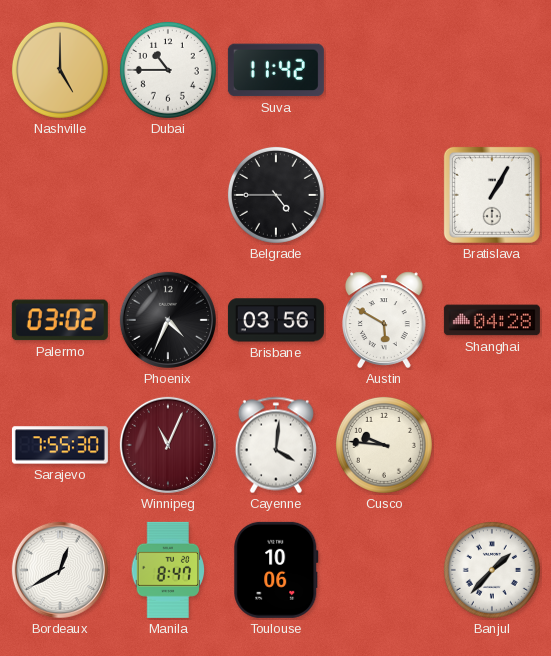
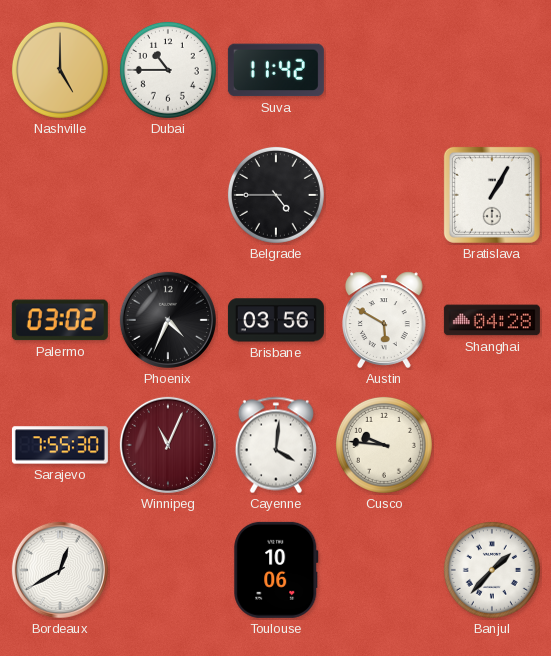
Manila: 8:47 -> none
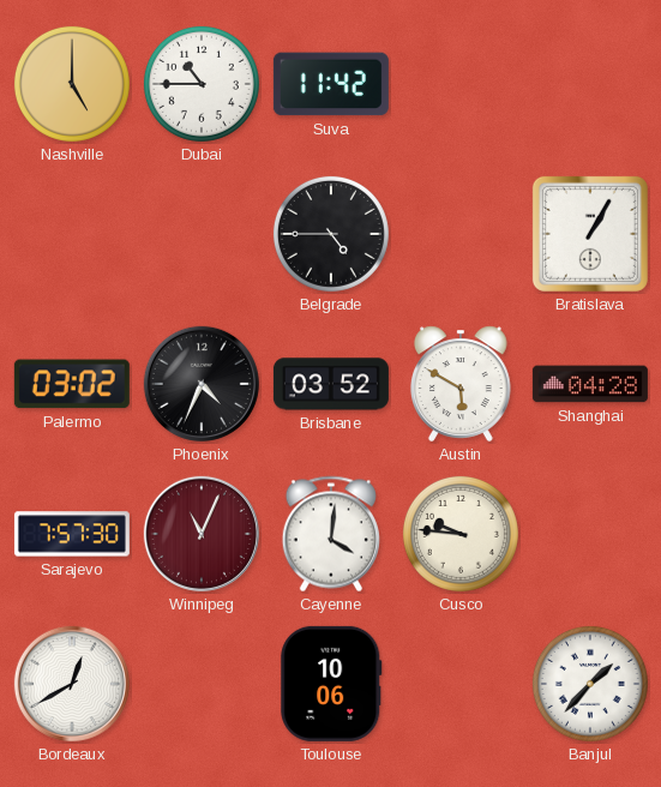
Brisbane: 03:56 -> 03:52
Sarajevo: 7:55 -> 7:57
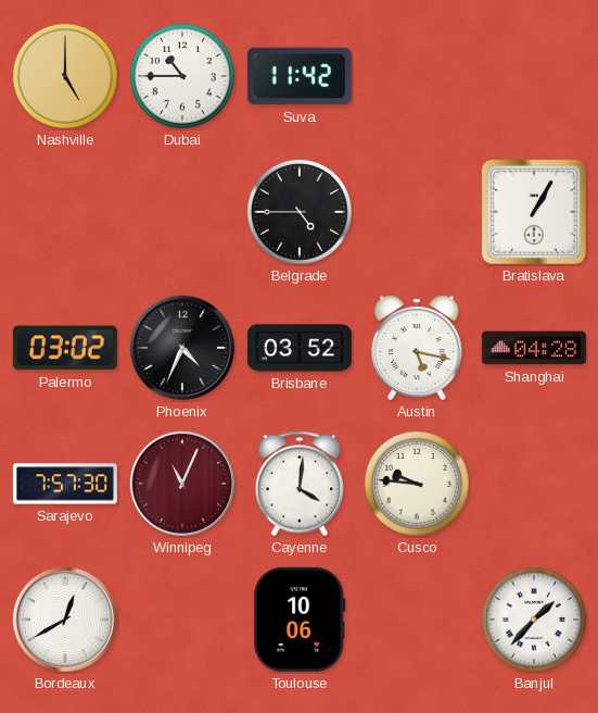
Austin: 5:50 -> 5:17
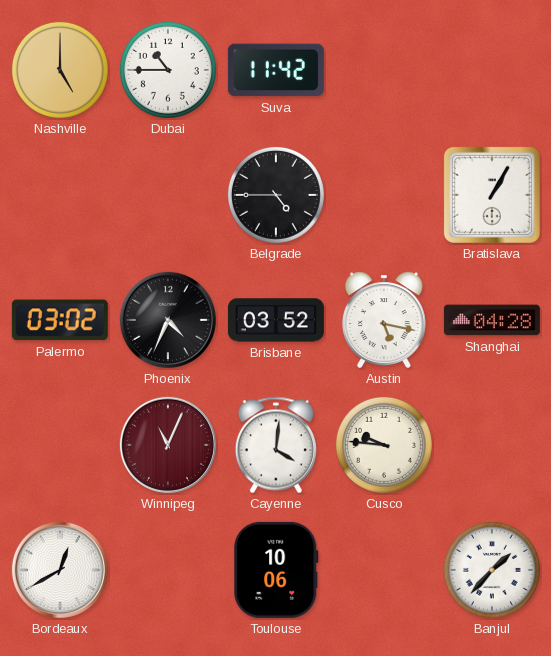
Sarajevo: 7:57 -> none
